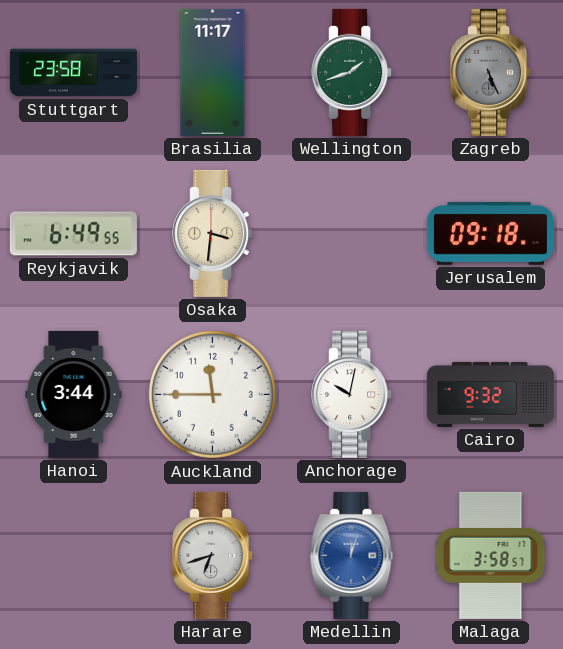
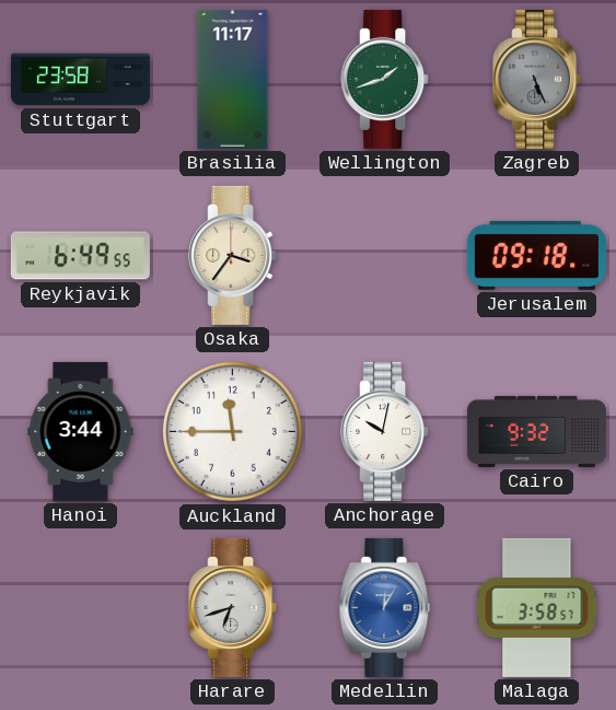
Osaka: 3:31 -> 3:36
Medellin: 12:03 -> 12:05
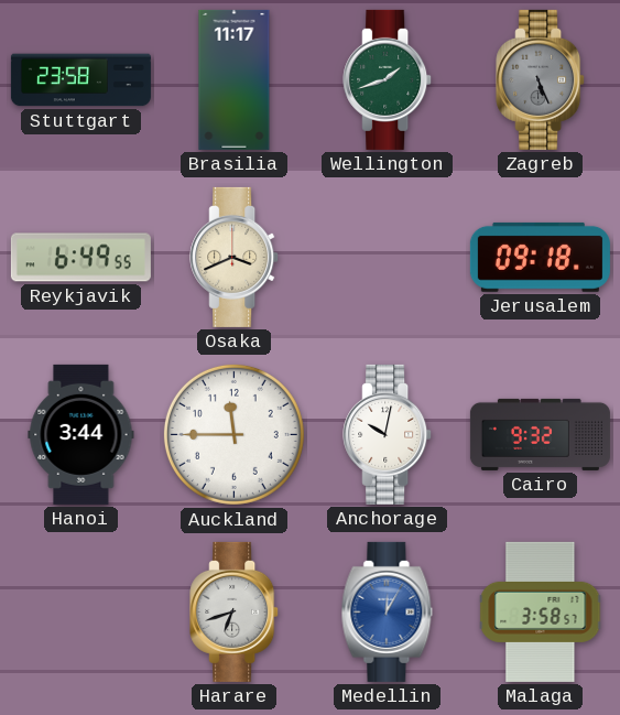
Osaka: 3:36 -> 3:41
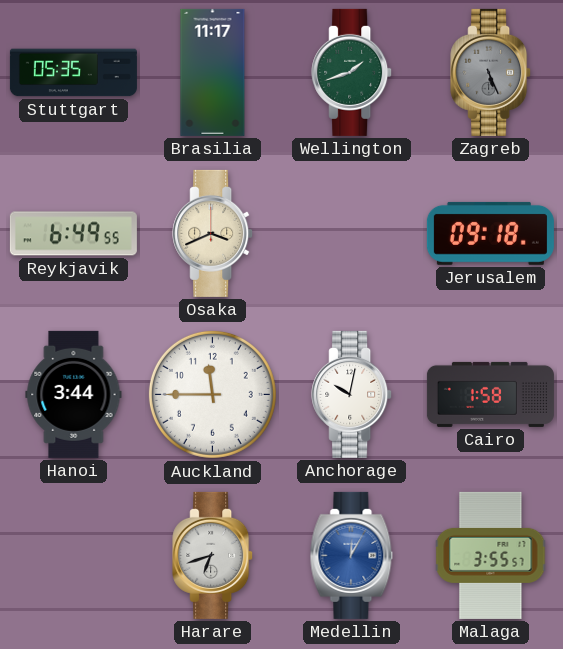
Stuttgart: 23:58 -> 05:35
Cairo: 9:32 -> 1:58
Malaga: 3:58 -> 3:55
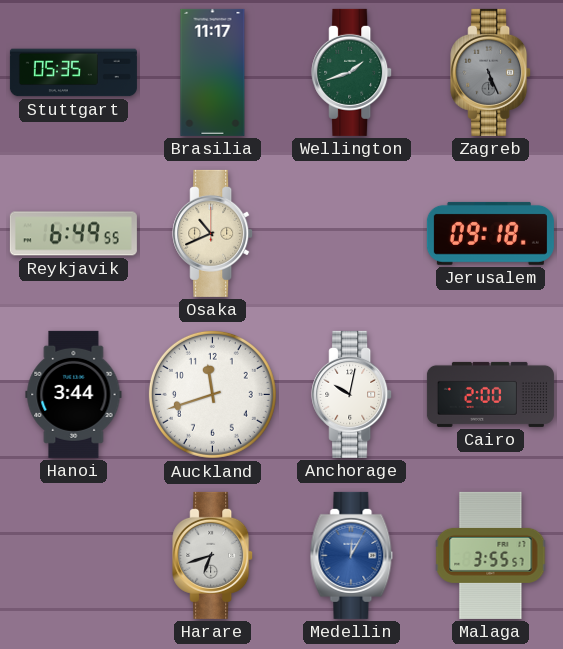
Osaka: 3:41 -> 10:41
Auckland: 11:45 -> 11:42
Cairo: 1:58 -> 2:00
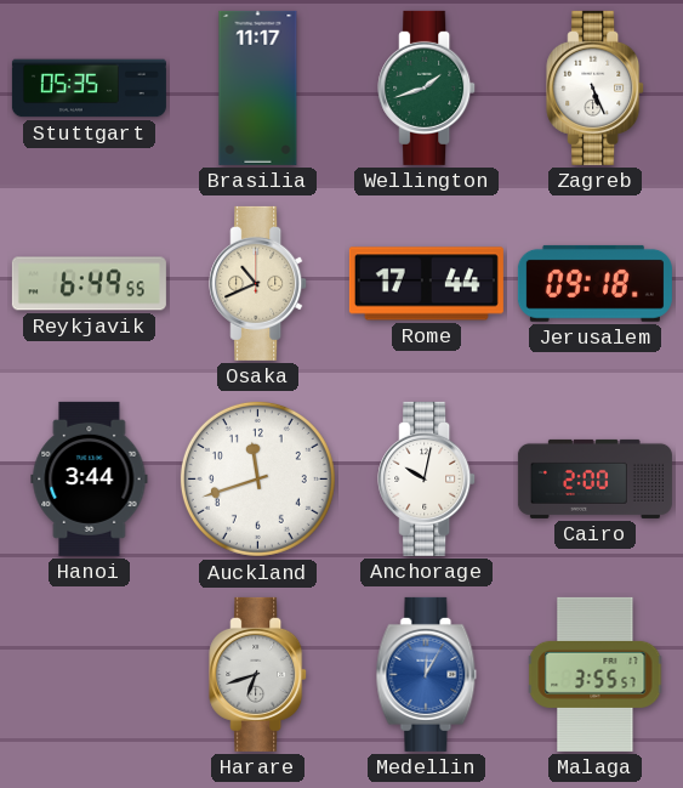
Zagreb dial: grey -> white
Rome: none -> 17:44
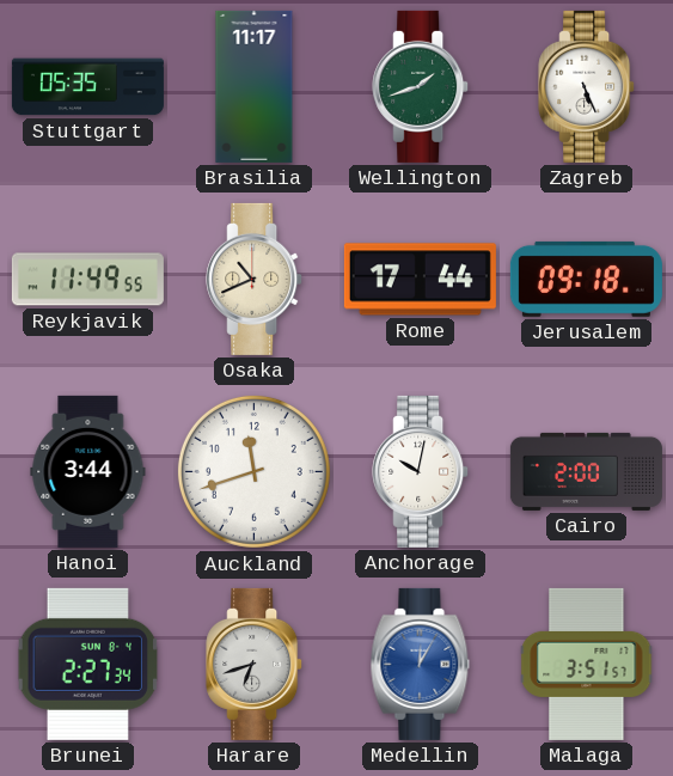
Reykjavik: 6:49 -> 11:49
Brunei: none -> 2:27
Malaga: 3:55 -> 3:51
